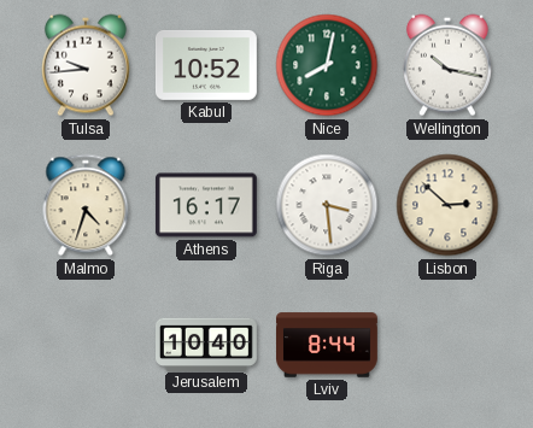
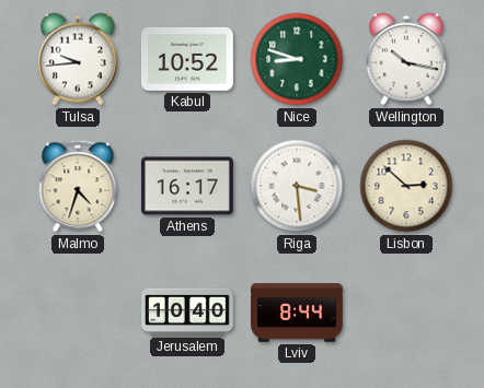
Nice: 8:02 -> 8:48
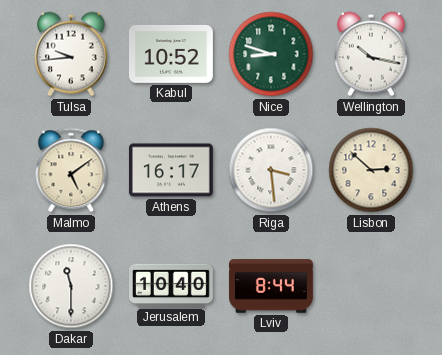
Malmo: 4:33 -> 5:09
Dakar: none -> 11:30
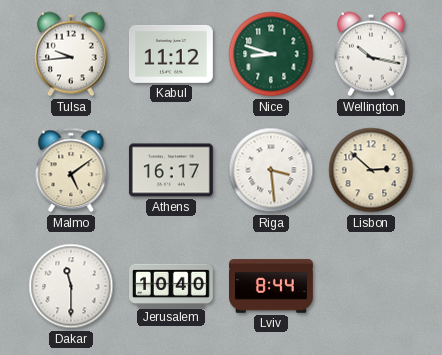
Kabul: 10:52 -> 11:12
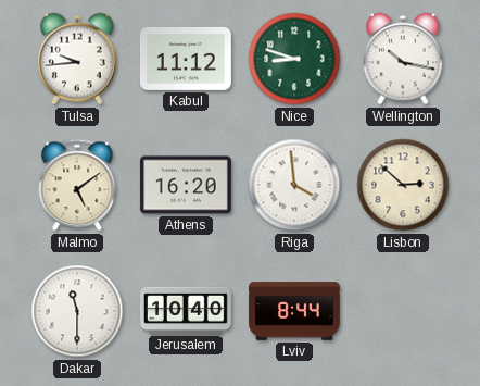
Athens: 16:17 -> 16:20
Riga: 3:29 -> 3:59
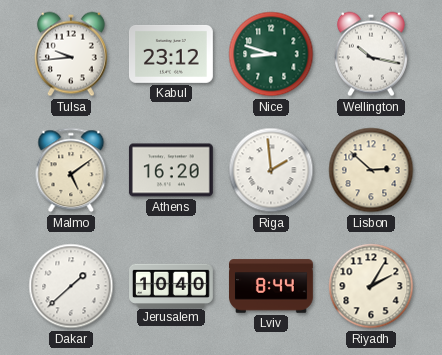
Kabul: 11:12 -> 23:12
Riga: 3:59 -> 1:59
Dakar: 11:30 -> 1:38
Riyadh: none -> 2:05
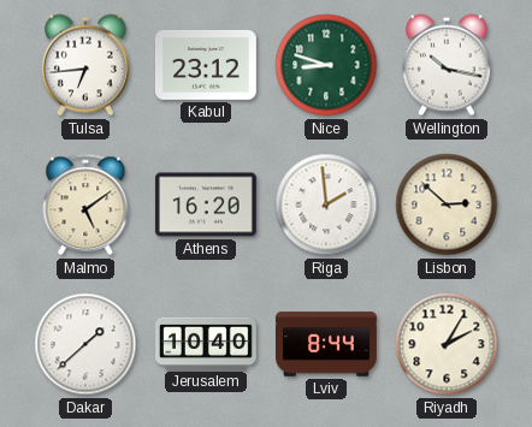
Tulsa: 9:44 -> 6:44
